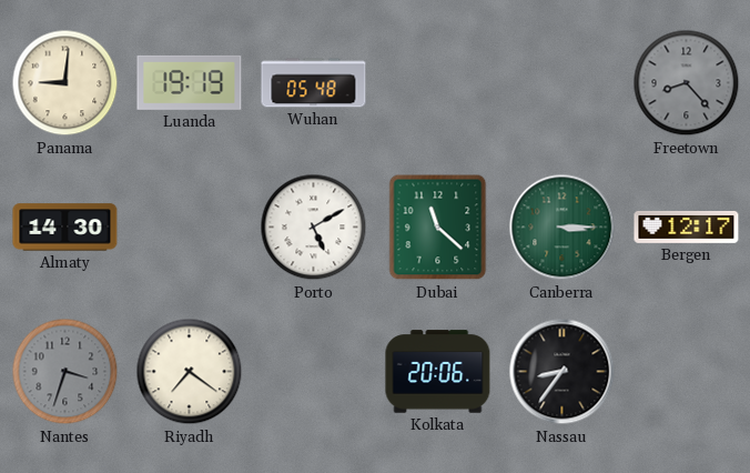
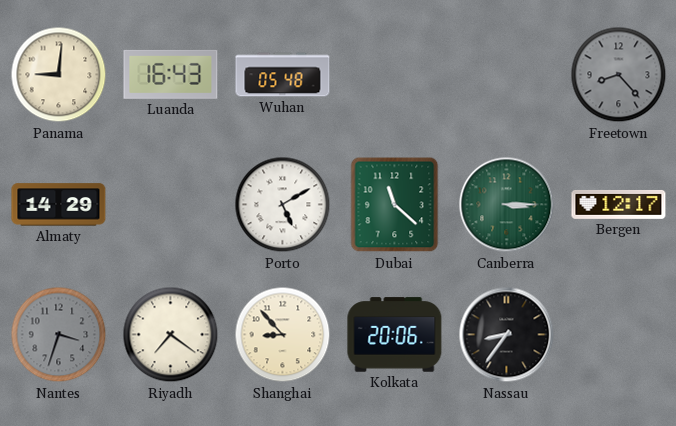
Luanda: 19:19 -> 16:43
Almaty: 14:30 -> 14:29
Shanghai: none -> 8:53
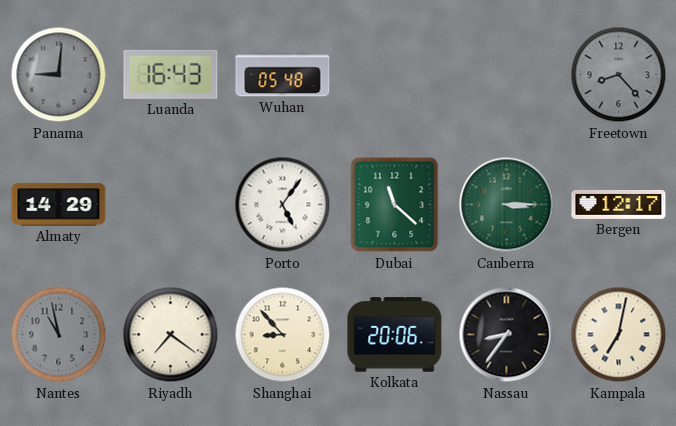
Panama dial: cream -> grey
Porto: 5:10 -> 5:06
Nantes: 3:33 -> 10:58
Kampala: none -> 7:02
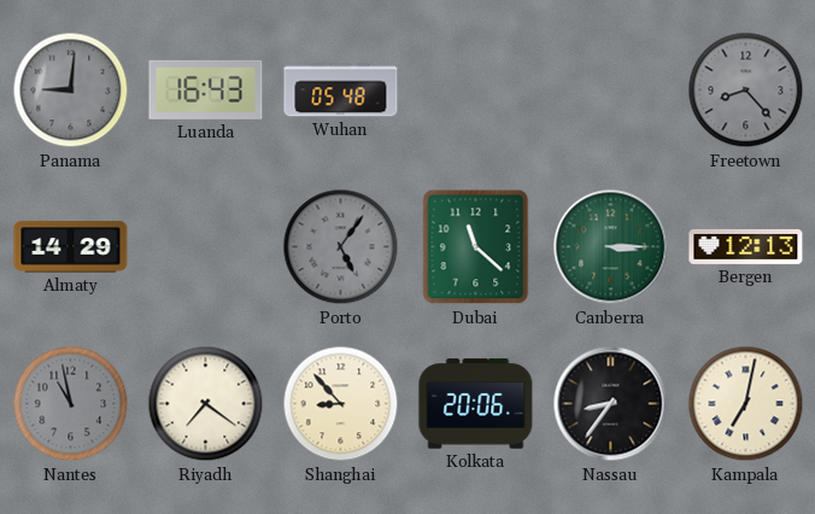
Porto dial: white -> grey
Bergen: 12:17 -> 12:13
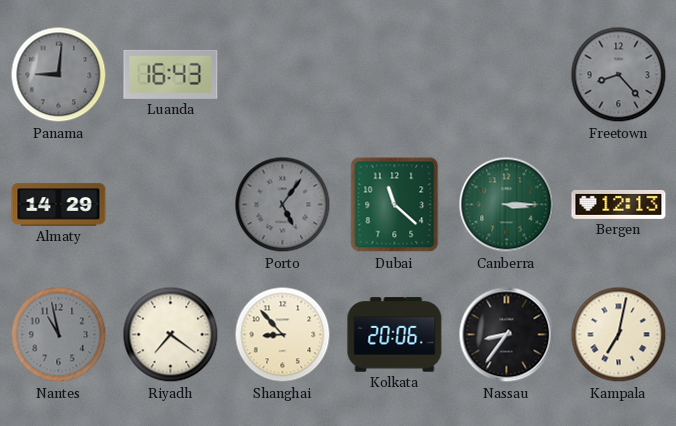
Wuhan: 05:48 -> none
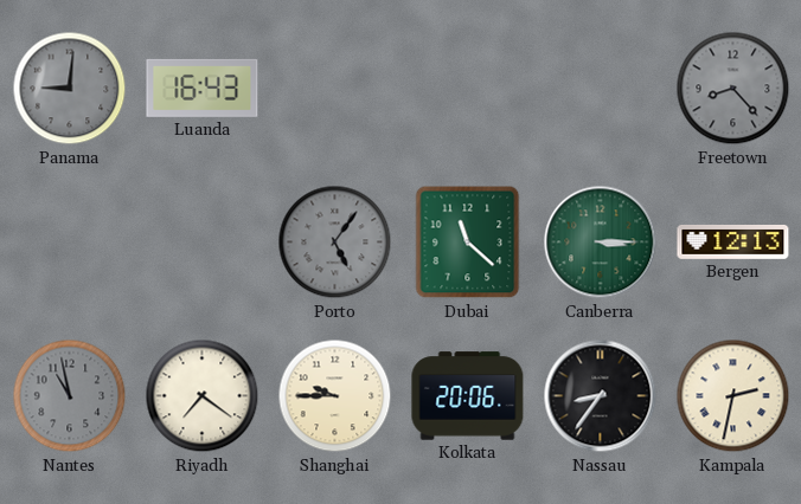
Almaty: 14:29 -> none
Shanghai: 8:53 -> 9:45
Kampala: 7:02 -> 2:32
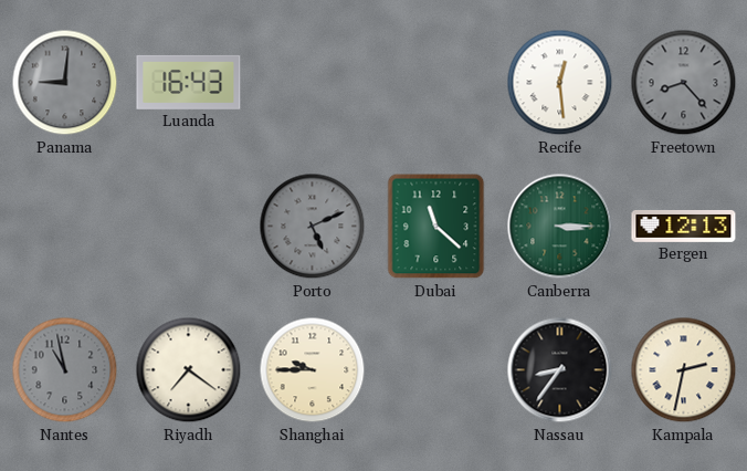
Recife: none -> 12:29
Porto: 5:06 -> 5:11
Kolkata: 20:06 -> none
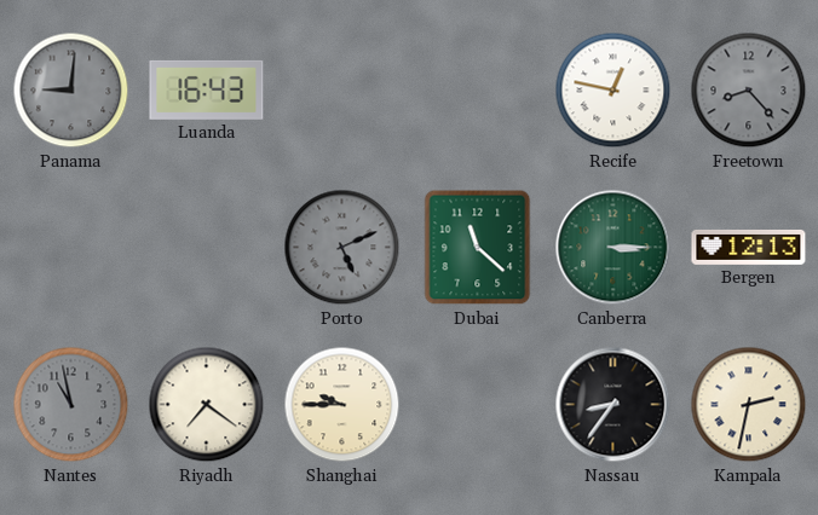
Recife: 12:29 -> 12:47
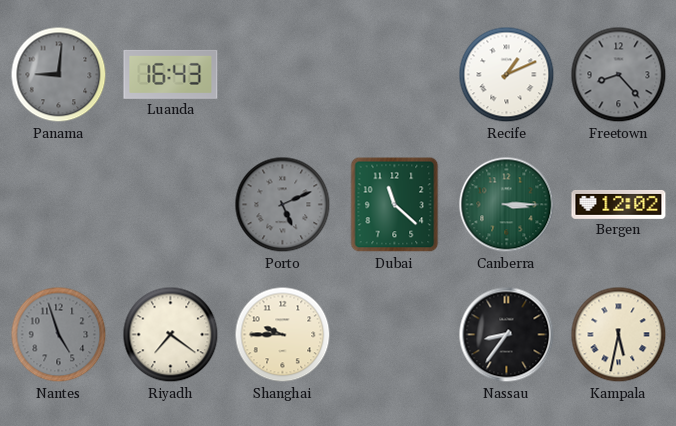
Recife: 12:47 -> 1:11
Bergen: 12:13 -> 12:02
Nantes: 10:58 -> 4:57
Kampala: 2:32 -> 5:32
